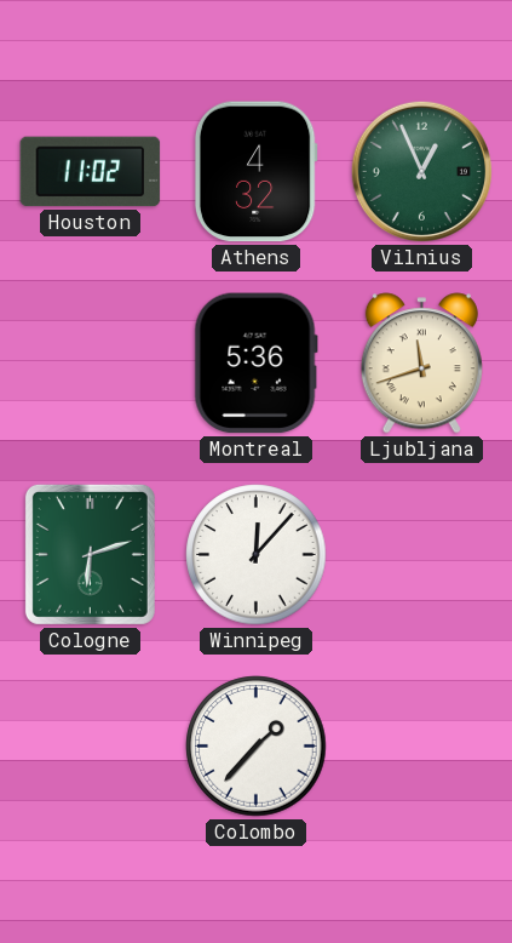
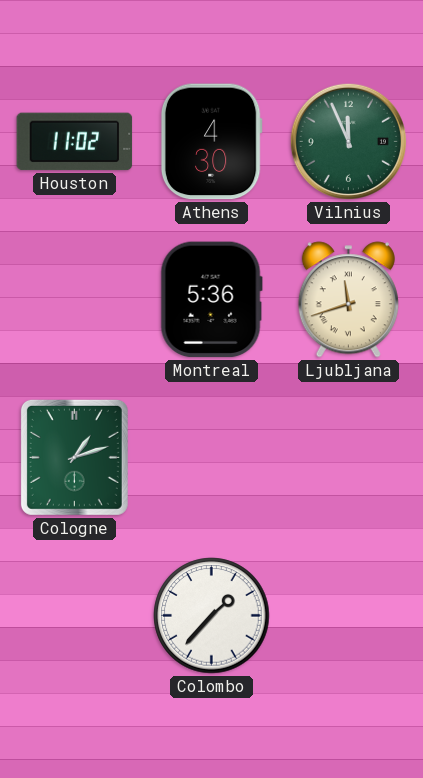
Athens: 4:32 -> 4:30
Vilnius: 12:56 -> 11:56
Cologne: 6:12 -> 1:12
Winnipeg: 12:07 -> none
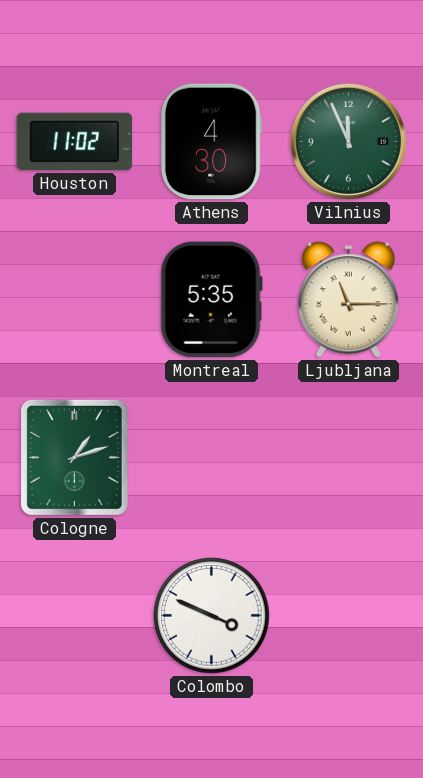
Montreal: 5:36 -> 5:35
Ljubljana: 11:42 -> 11:15
Colombo: 1:37 -> 3:49
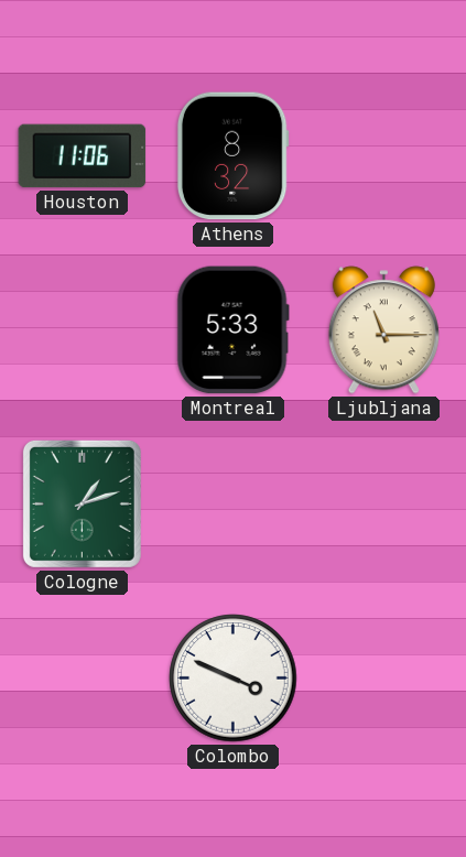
Houston: 11:02 -> 11:06
Athens: 4:30 -> 8:32
Vilnius: 11:56 -> none
Montreal: 5:35 -> 5:33
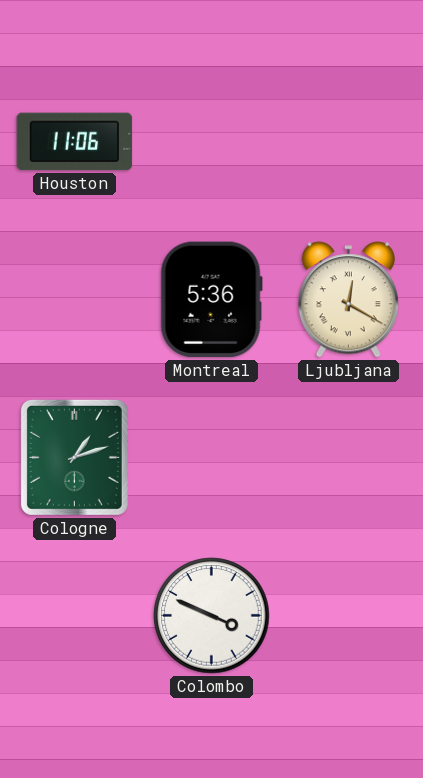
Athens: 8:32 -> none
Montreal: 5:33 -> 5:36
Ljubljana: 11:15 -> 12:20
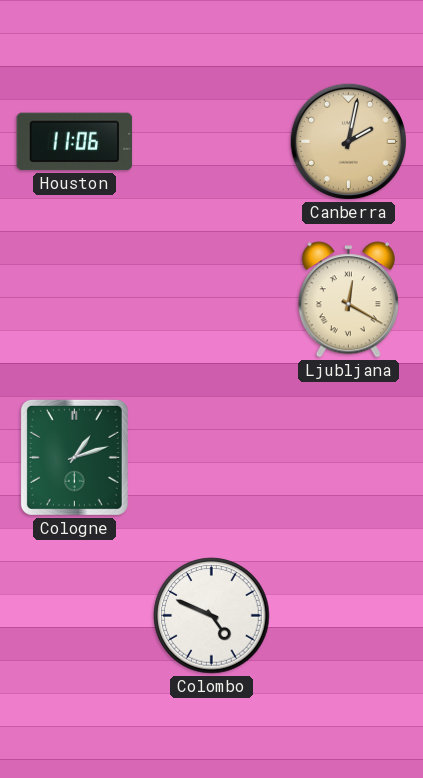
Canberra: none -> 2:02
Montreal: 5:36 -> none
Colombo: 3:49 -> 4:49
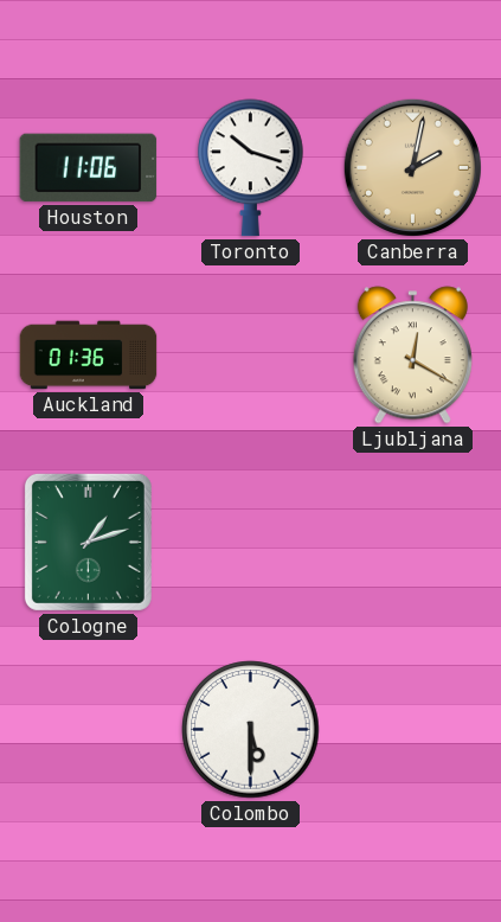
Toronto: none -> 10:18
Auckland: none -> 01:36
Colombo: 4:49 -> 5:30
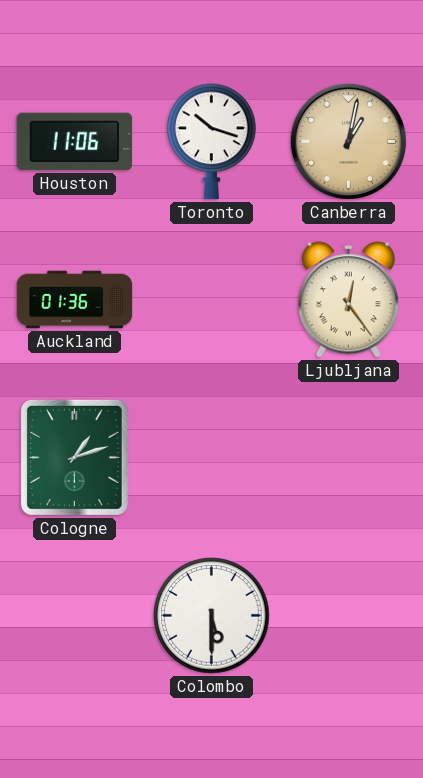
Canberra: 2:02 -> 1:02
Ljubljana: 12:20 -> 12:24
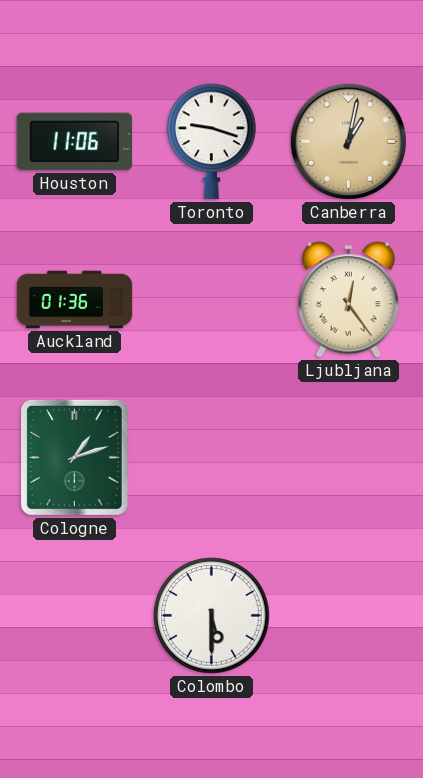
Toronto: 10:18 -> 9:18
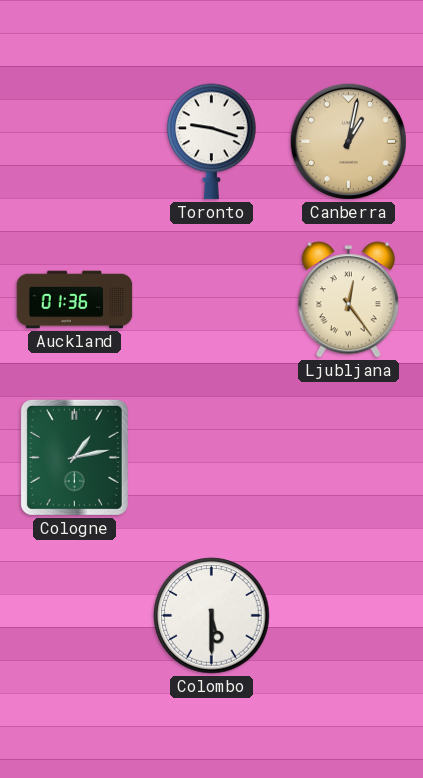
Houston: 11:06 -> none
Cologne: 1:12 -> 1:13
